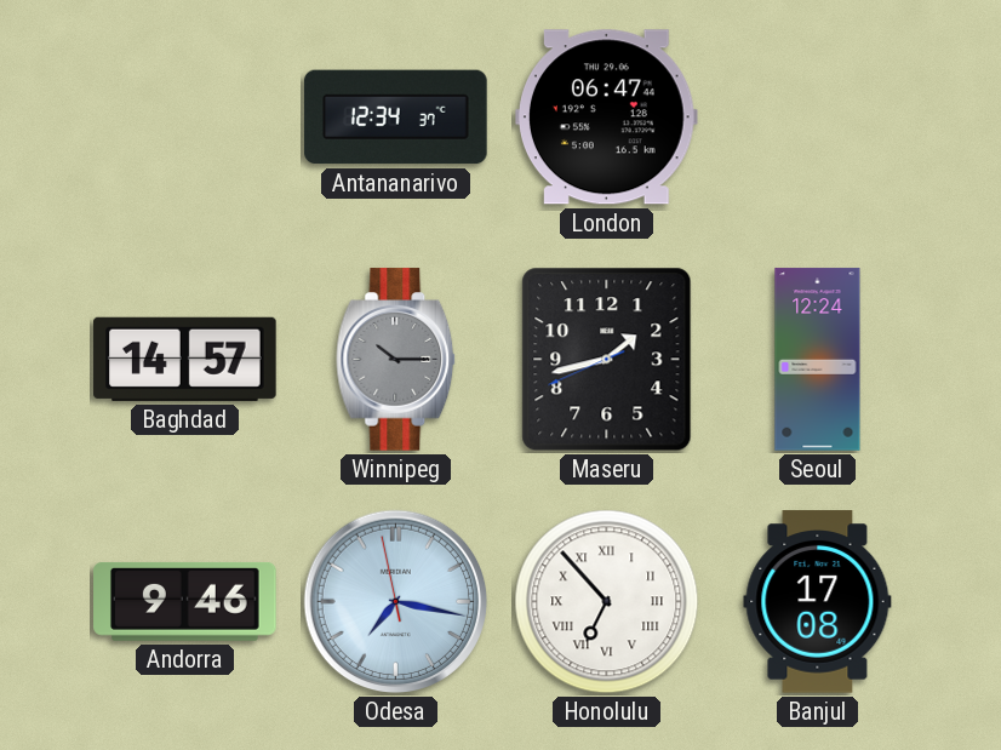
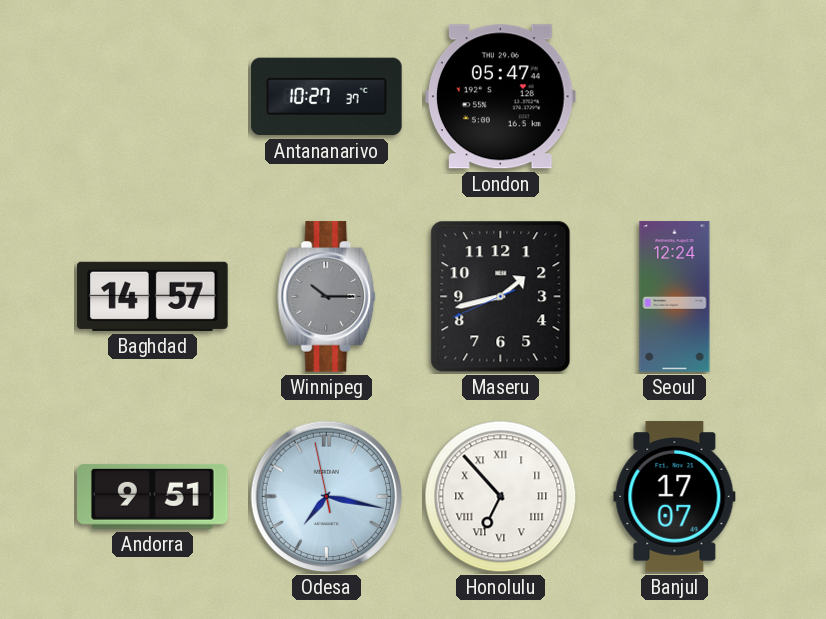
Antananarivo: 12:34 -> 10:27
London: 06:47 -> 05:47
Andorra: 9:46 -> 9:51
Banjul: 17:08 -> 17:07
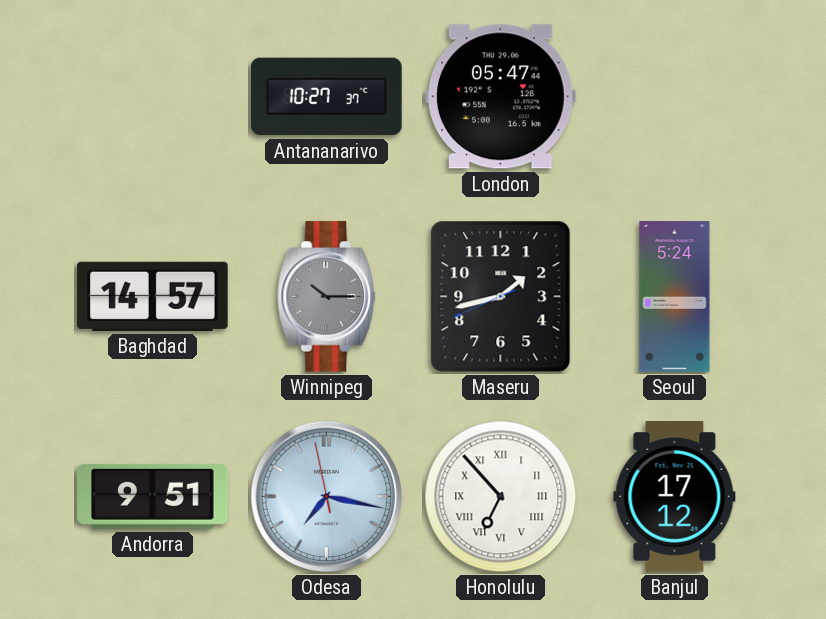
Seoul: 12:24 -> 5:24
Banjul: 17:07 -> 17:12
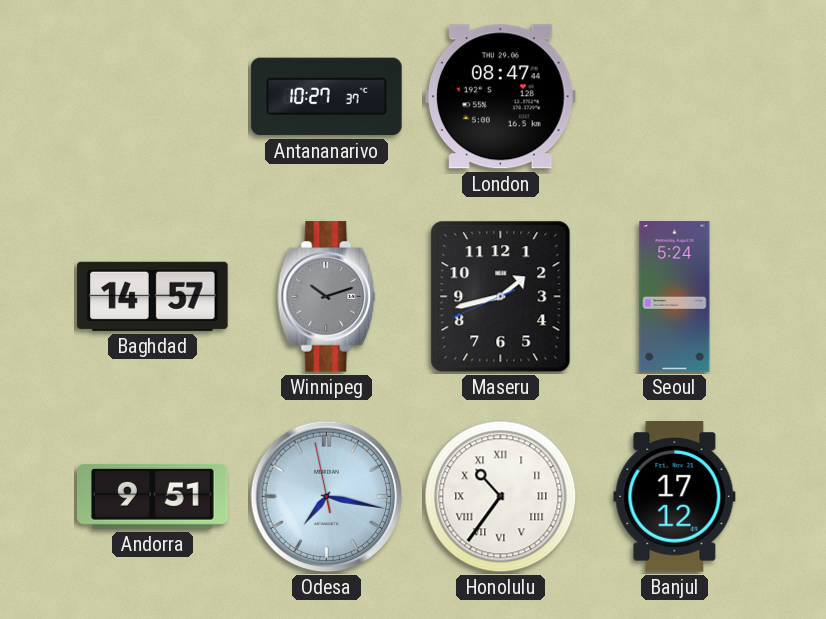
London: 05:47 -> 08:47
Winnipeg: 10:15 -> 10:12
Honolulu: 6:53 -> 10:36
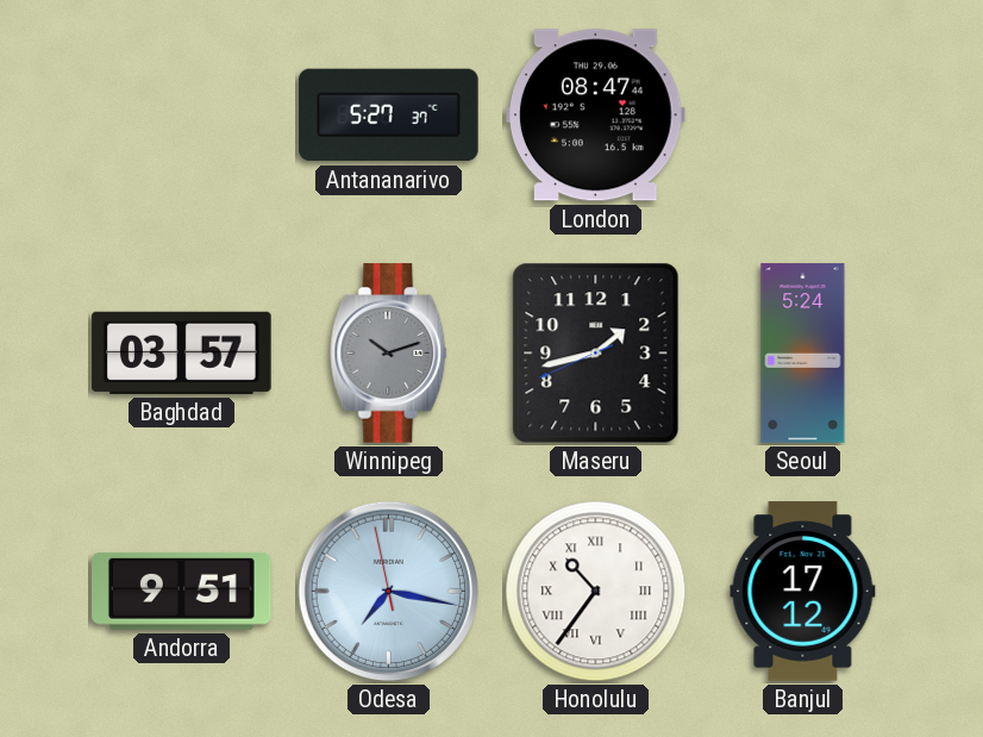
Antananarivo: 10:27 -> 5:27
Baghdad: 14:57 -> 03:57
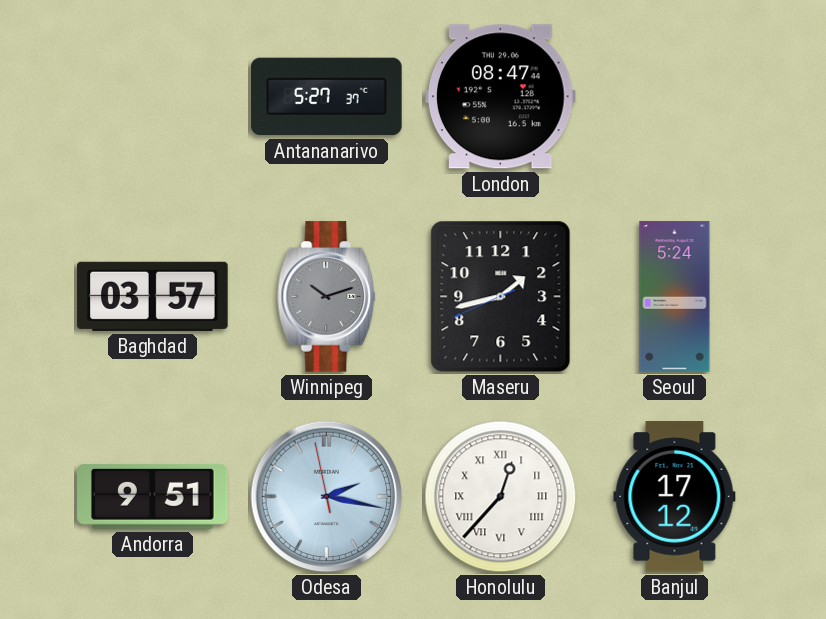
Odesa: 7:16 -> 2:16
Honolulu: 10:36 -> 12:37
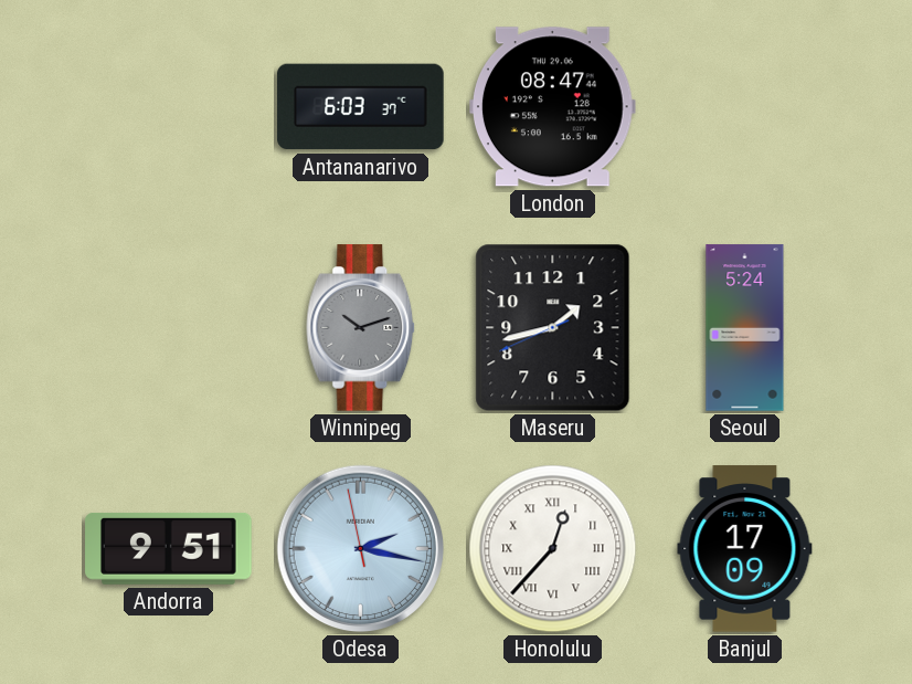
Antananarivo: 5:27 -> 6:03
Baghdad: 03:57 -> none
Banjul: 17:12 -> 17:09
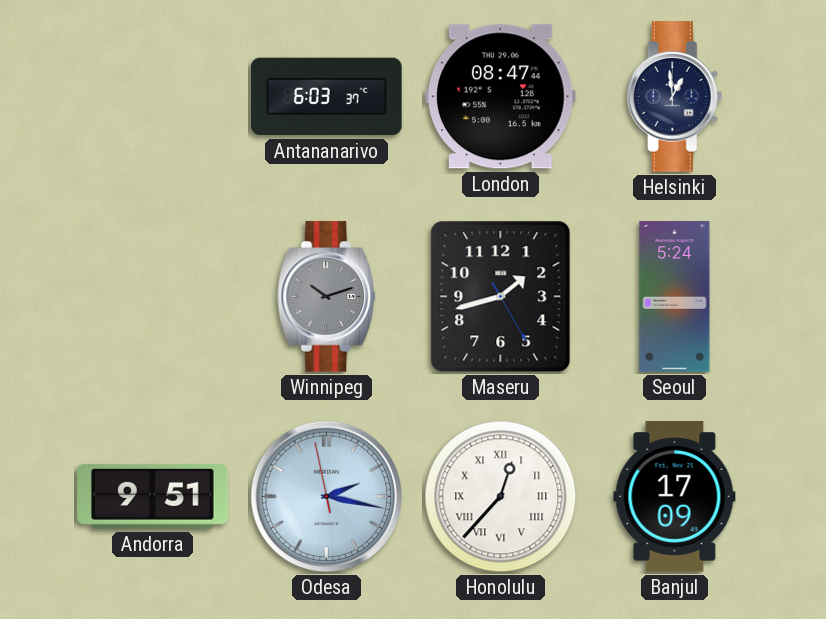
Helsinki: none -> 12:59
Maseru: 1:42:41 -> 1:42:25
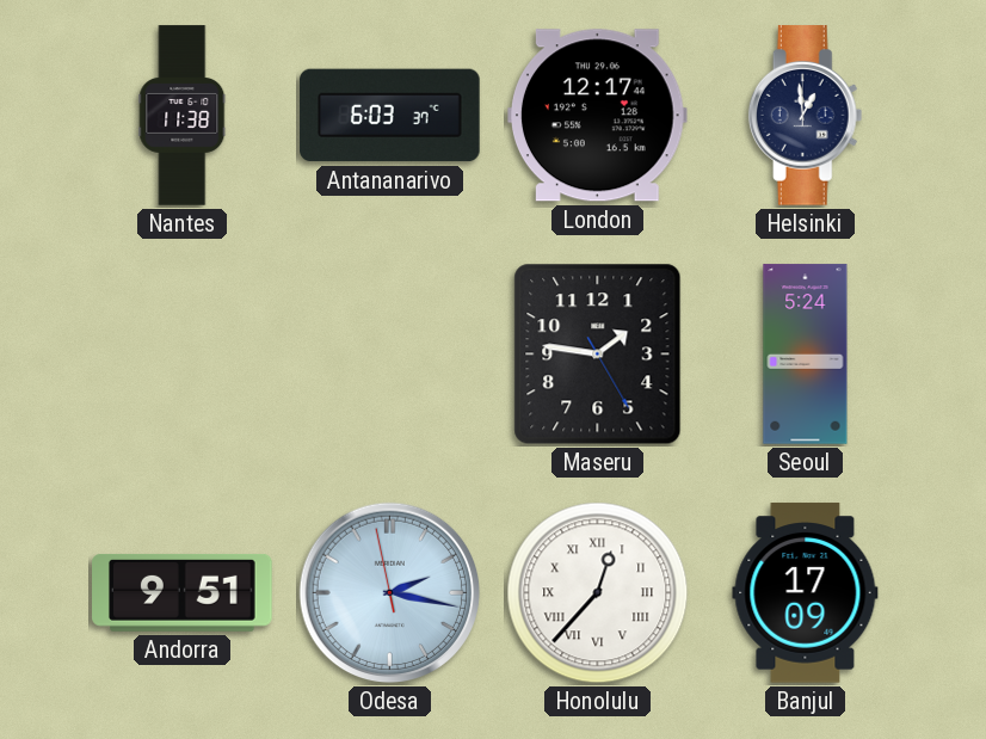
Nantes: none -> 11:38
London: 08:47 -> 12:17
Winnipeg: 10:12 -> none
Maseru: 1:42 -> 1:46
